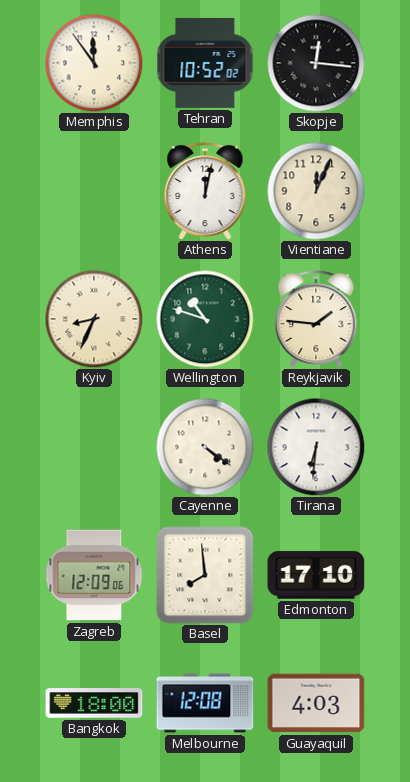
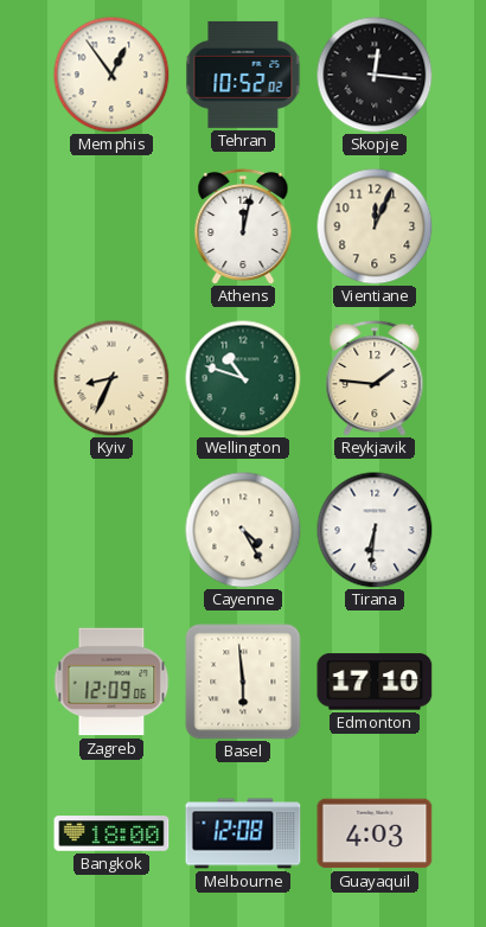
Memphis: 11:54 -> 12:54
Cayenne: 4:21 -> 4:25
Basel: 7:59 -> 5:59
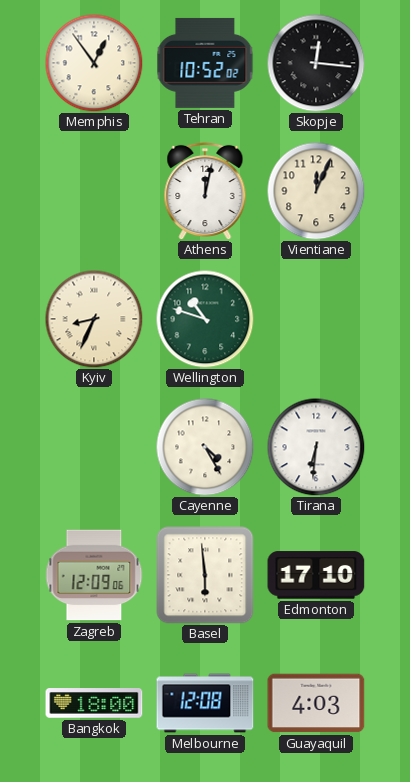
Reykjavik: 1:46 -> none
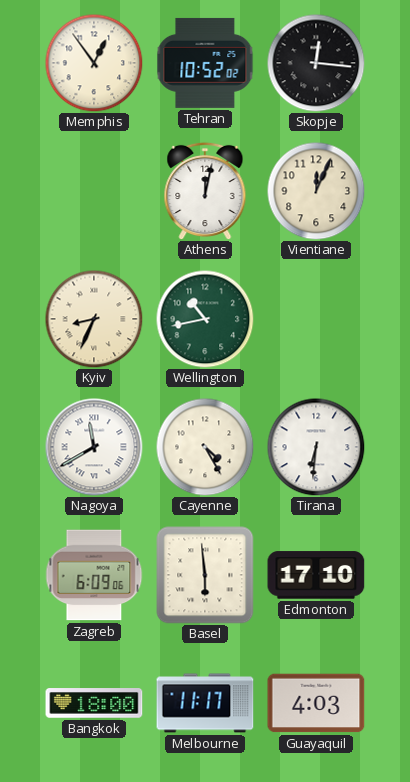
Wellington: 10:48 -> 10:43
Nagoya: none -> 11:40
Zagreb: 12:09 -> 6:09
Melbourne: 12:08 -> 11:17
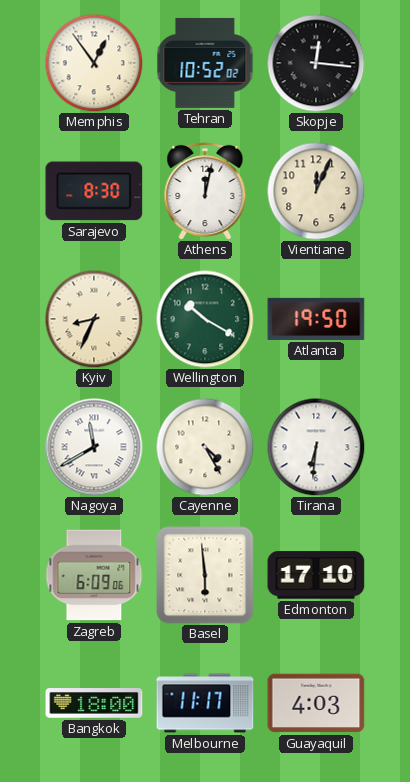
Sarajevo: none -> 8:30
Wellington: 10:43 -> 10:20
Atlanta: none -> 19:50
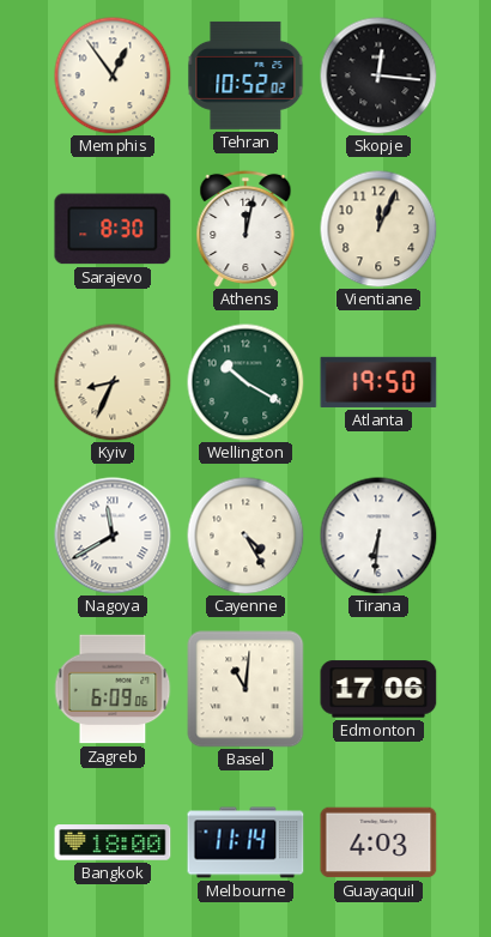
Basel: 5:59 -> 11:01
Edmonton: 17:10 -> 17:06
Melbourne: 11:17 -> 11:14
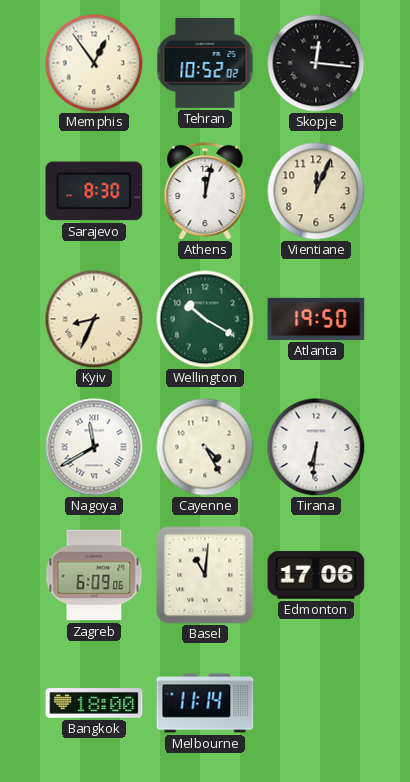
Guayaquil: 4:03 -> none
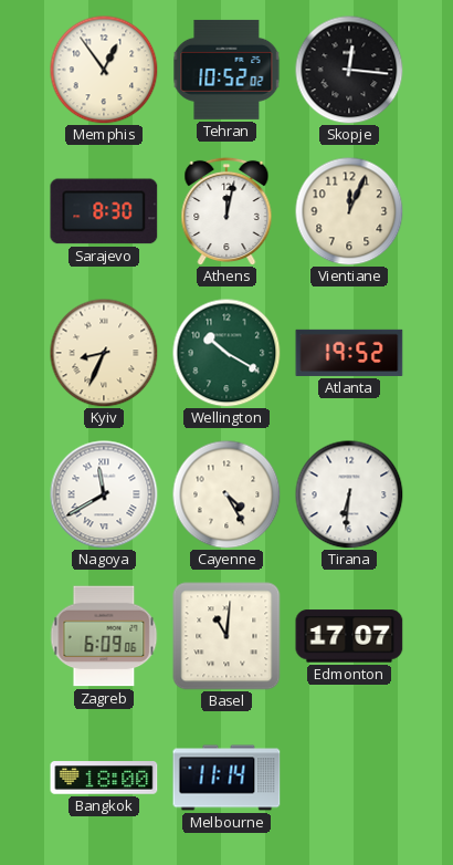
Atlanta: 19:50 -> 19:52
Edmonton: 17:06 -> 17:07
